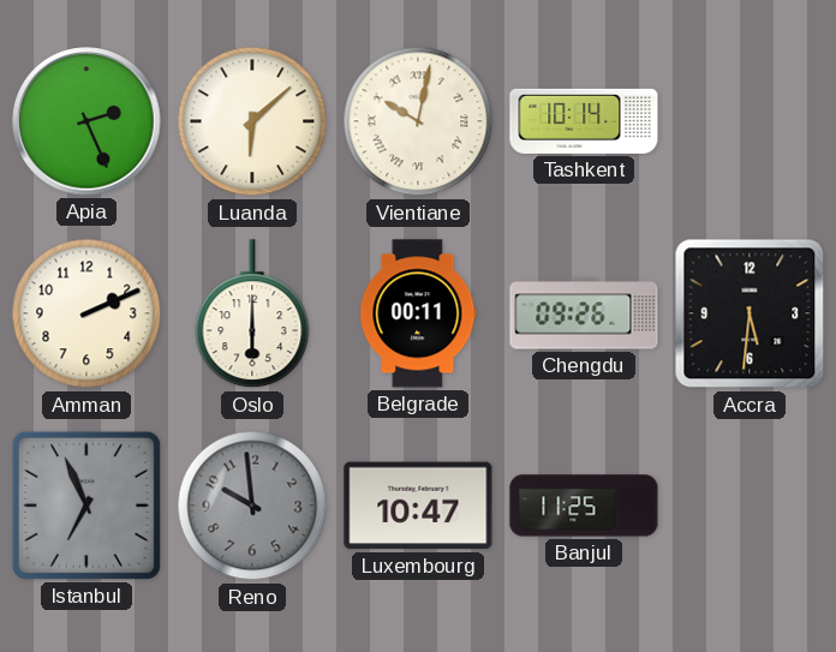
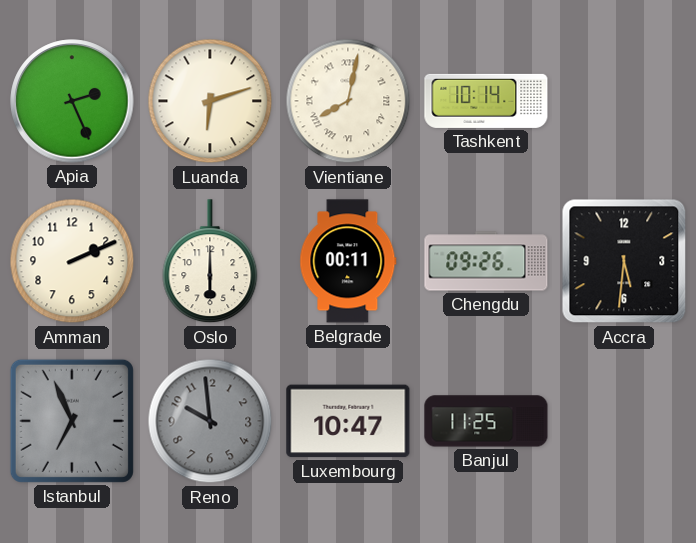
Luanda: 6:08 -> 6:12
Vientiane: 10:02 -> 8:02
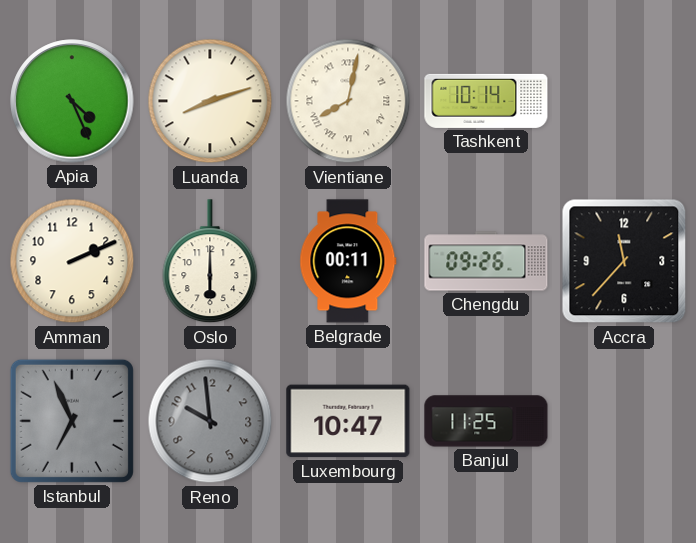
Apia: 2:26 -> 4:26
Luanda: 6:12 -> 8:12
Accra: 5:31 -> 11:37
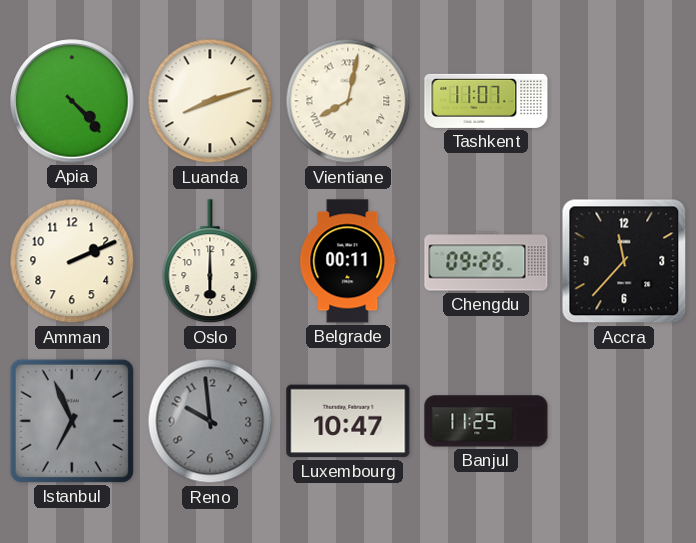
Apia: 4:26 -> 4:23
Tashkent: 10:14 -> 11:07
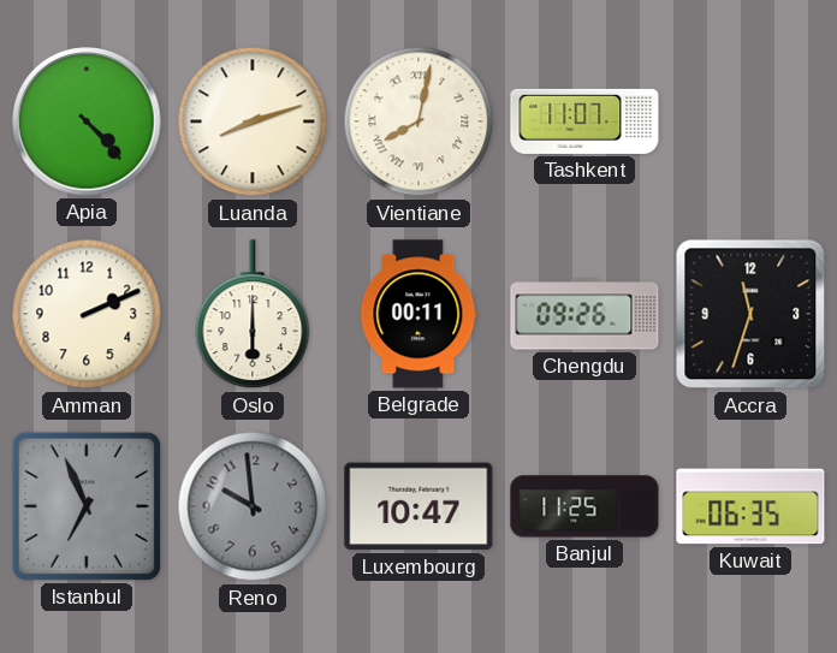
Accra: 11:37 -> 11:33
Kuwait: none -> 06:35
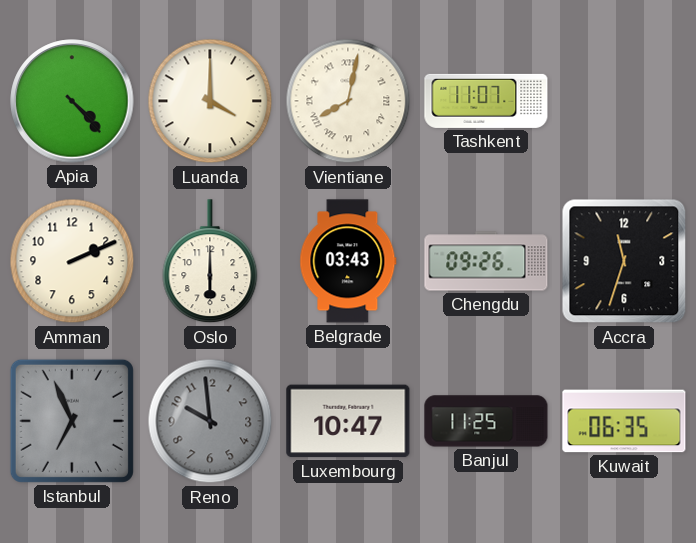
Luanda: 8:12 -> 4:00
Belgrade: 00:11 -> 03:43
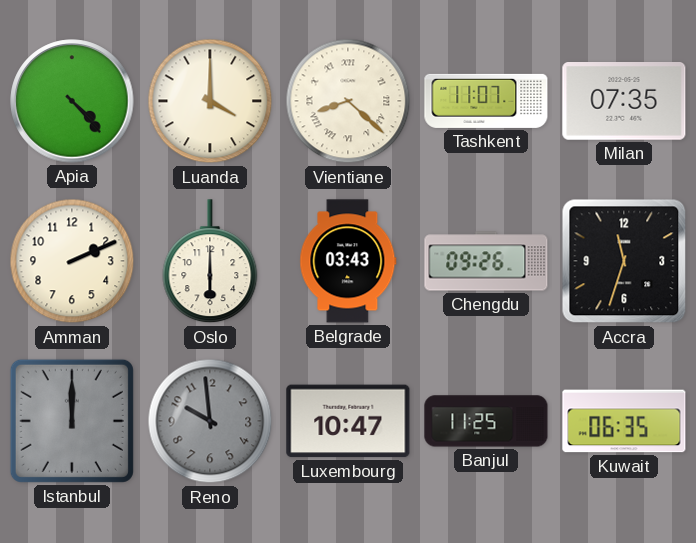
Vientiane: 8:02 -> 8:22
Milan: none -> 07:35
Istanbul: 6:56 -> 12:00
